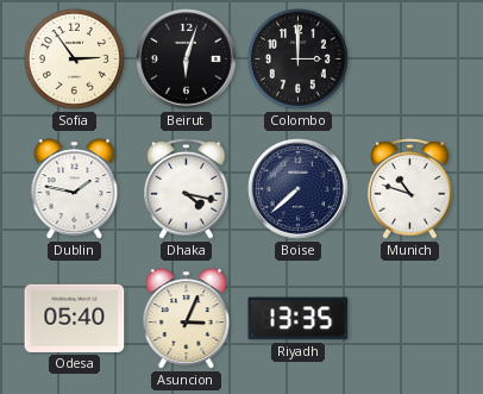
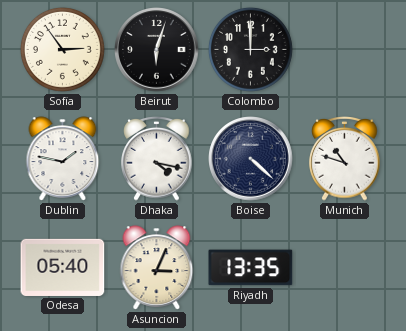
Boise: 7:38 -> 4:22
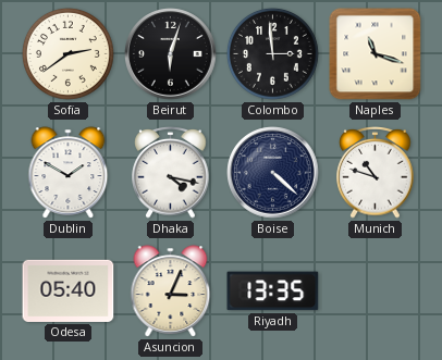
Sofia: 2:54 -> 2:39
Colombo: 3:00 -> 2:59
Naples: none -> 11:18
Dublin: 1:47 -> 1:50
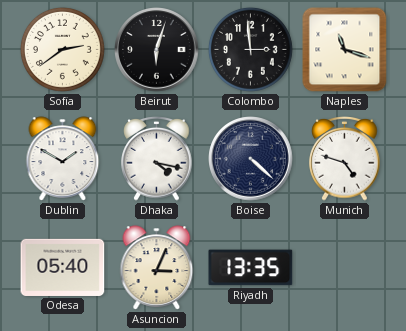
Munich: 10:48 -> 4:48
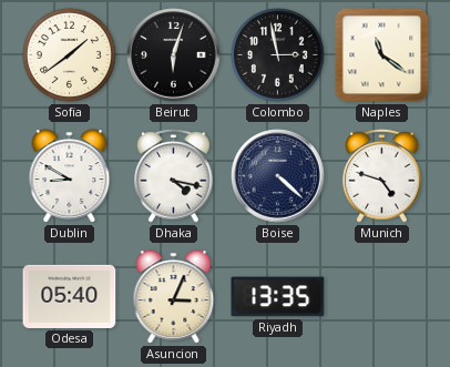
Sofia: 2:39 -> 1:39
Colombo: 2:59 -> 2:58
Naples: 11:18 -> 11:21
Dublin: 1:50 -> 8:50
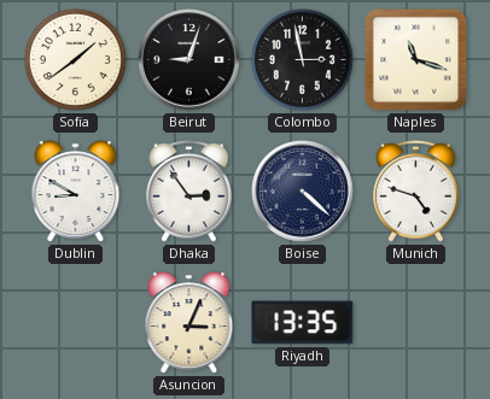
Beirut: 6:03 -> 9:03
Naples: 11:21 -> 11:18
Dhaka: 4:17 -> 2:54
Odesa: 05:40 -> none
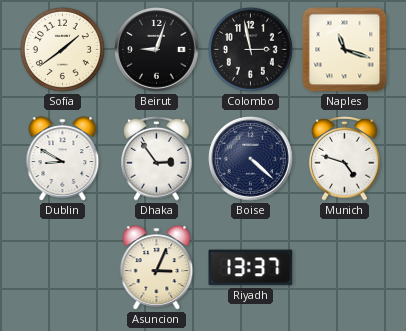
Riyadh: 13:35 -> 13:37
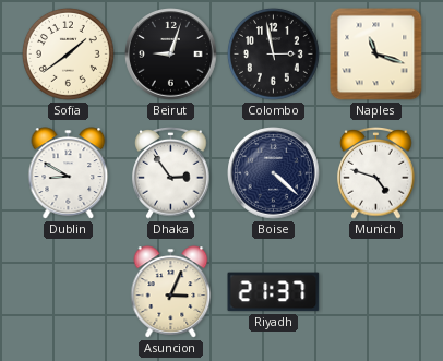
Riyadh: 13:37 -> 21:37
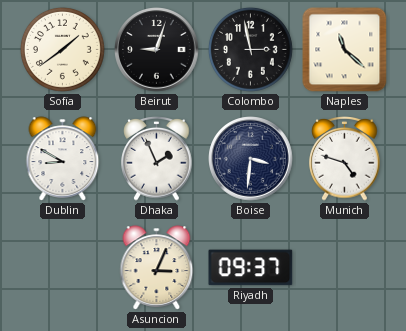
Naples: 11:18 -> 11:22
Dhaka: 2:54 -> 1:56
Boise: 4:22 -> 3:31
Riyadh: 21:37 -> 09:37
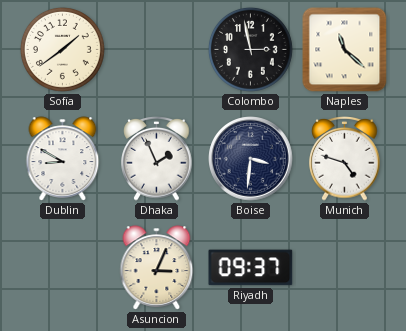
Beirut: 9:03 -> none
